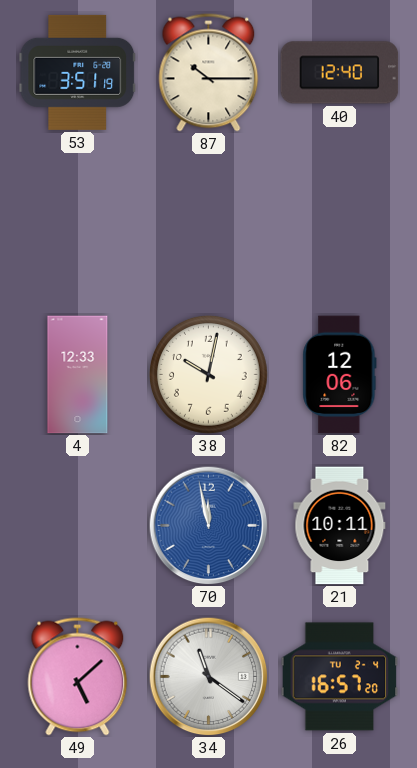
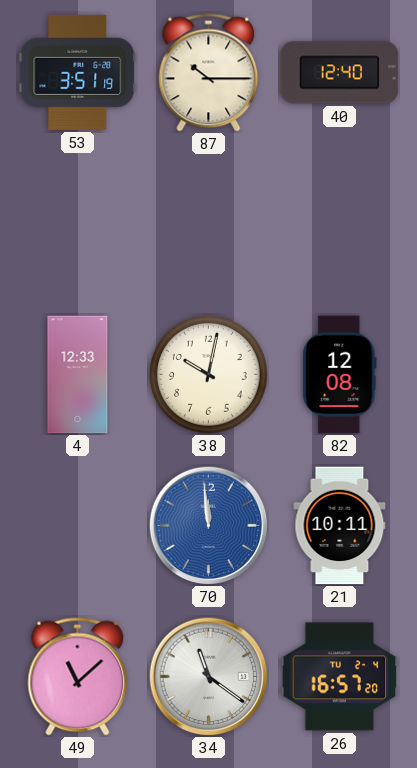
82: 12:06 -> 12:08
70: 11:58 -> 11:59
49: 5:08 -> 11:08
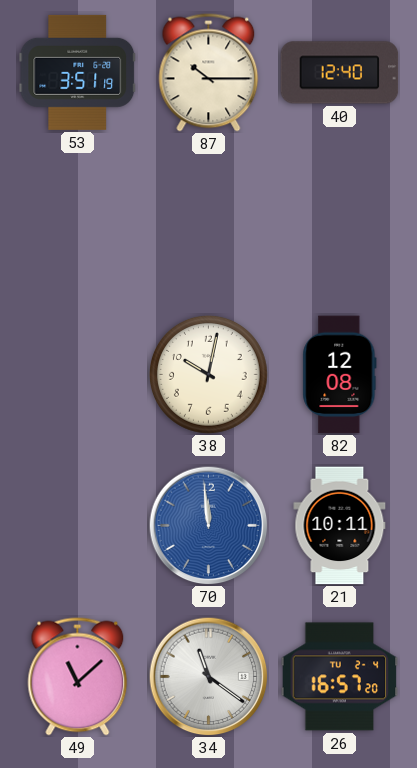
4: 12:33 -> none
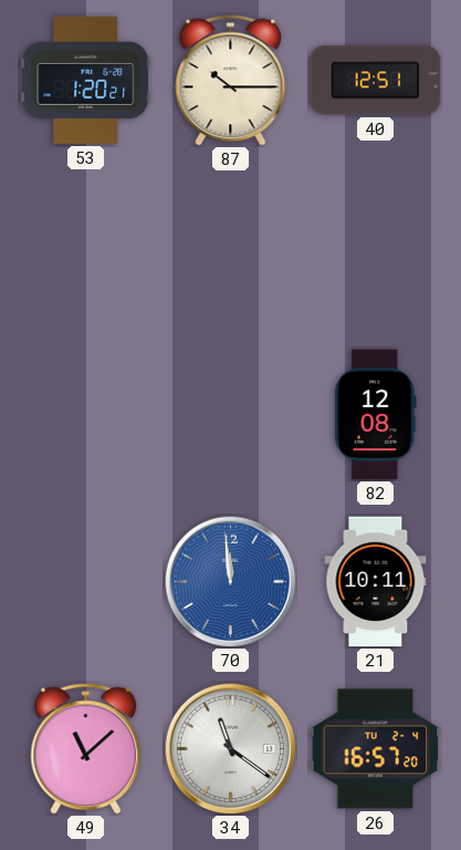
53: 3:51 -> 1:20
40: 12:40 -> 12:51
38: 10:02 -> none
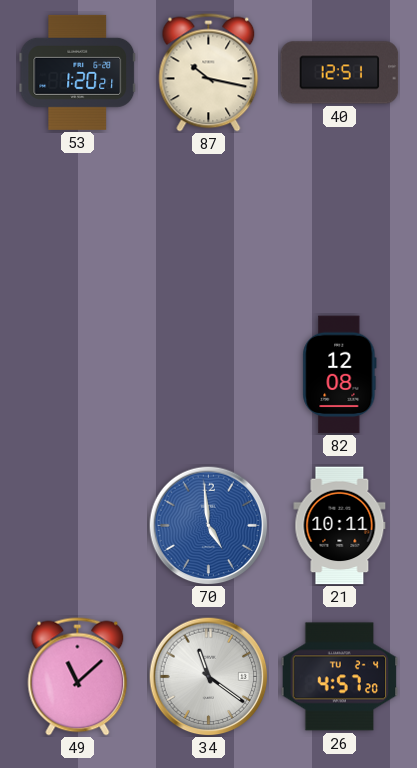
87: 10:15 -> 10:17
70: 11:59 -> 4:59
26: 16:57 -> 4:57
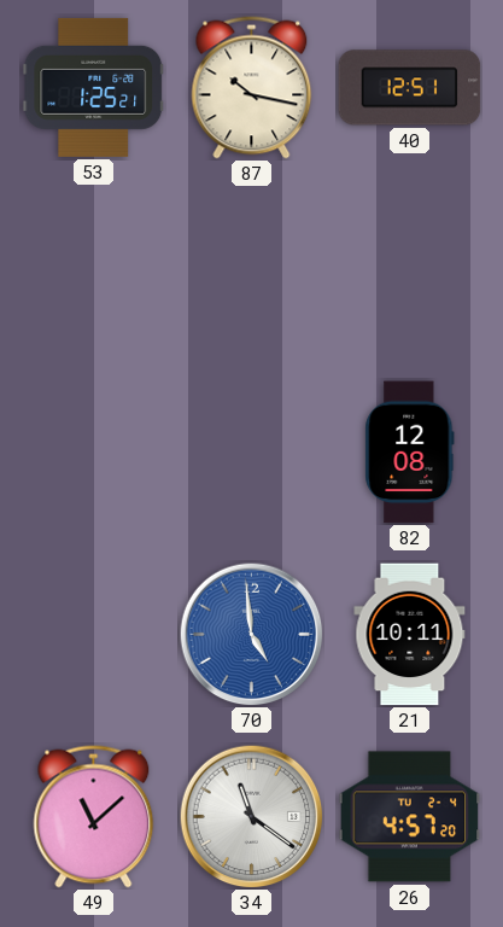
53: 1:20 -> 1:25
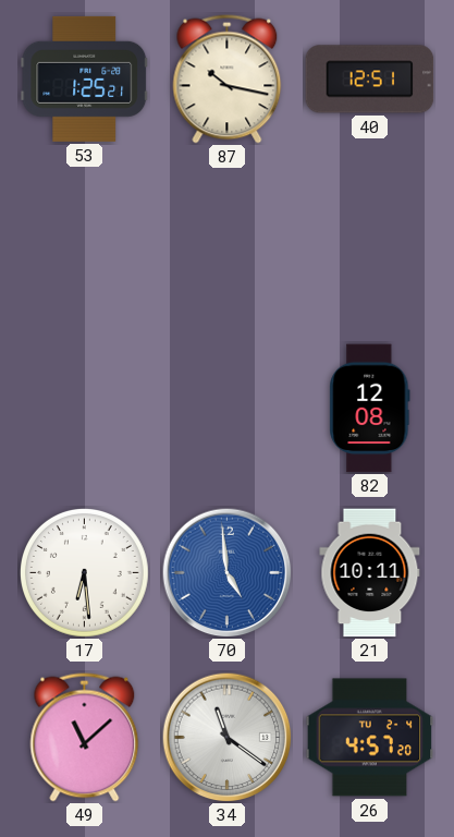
17: none -> 6:29
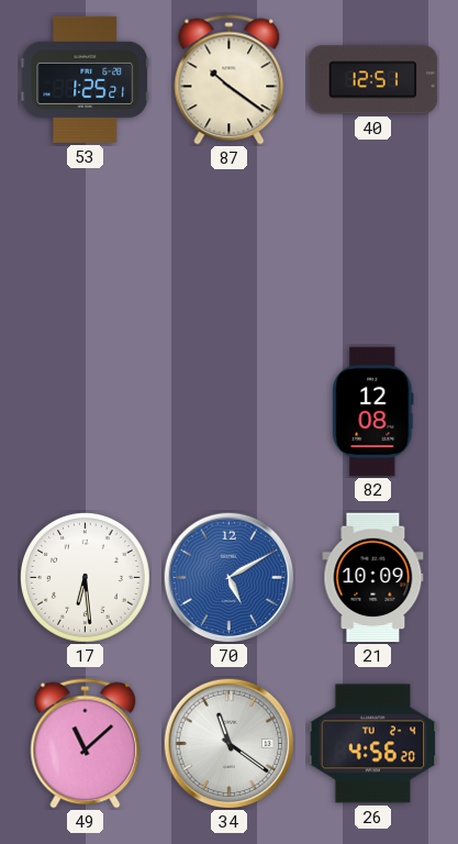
87: 10:17 -> 10:21
70: 4:59 -> 5:10
21: 10:11 -> 10:09
26: 4:57 -> 4:56
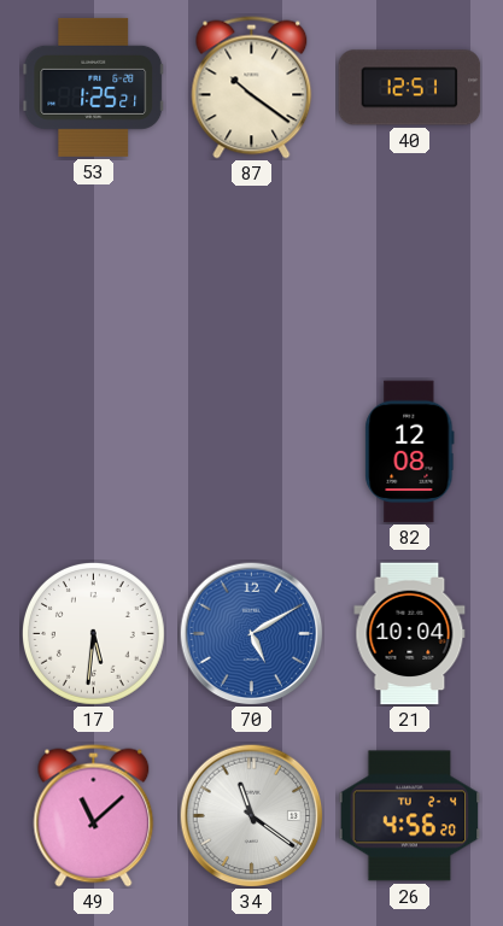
17: 6:29 -> 5:31
21: 10:09 -> 10:04
